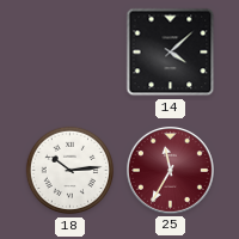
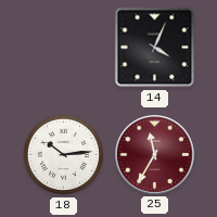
14: 4:08 -> 4:04
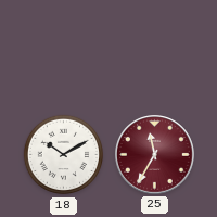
14: 4:04 -> none
18: 10:14 -> 10:10
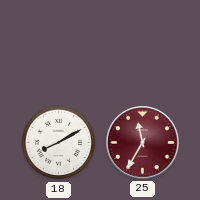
18: 10:10 -> 8:10
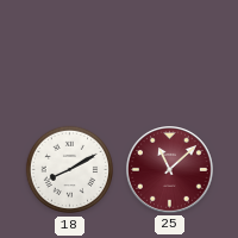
25: 11:35 -> 11:08
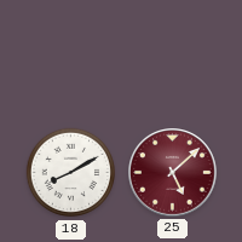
25: 11:08 -> 5:08
